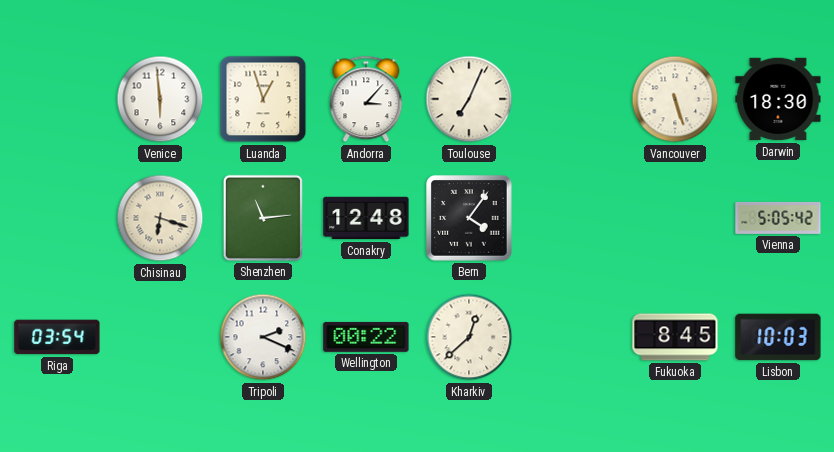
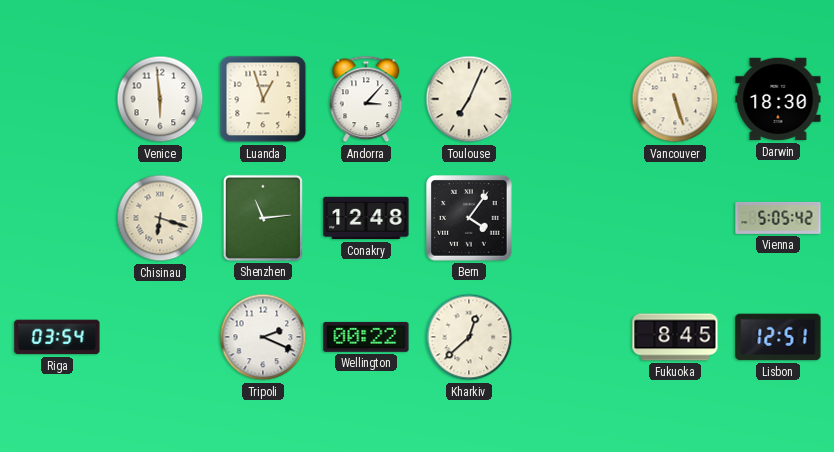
Lisbon: 10:03 -> 12:51
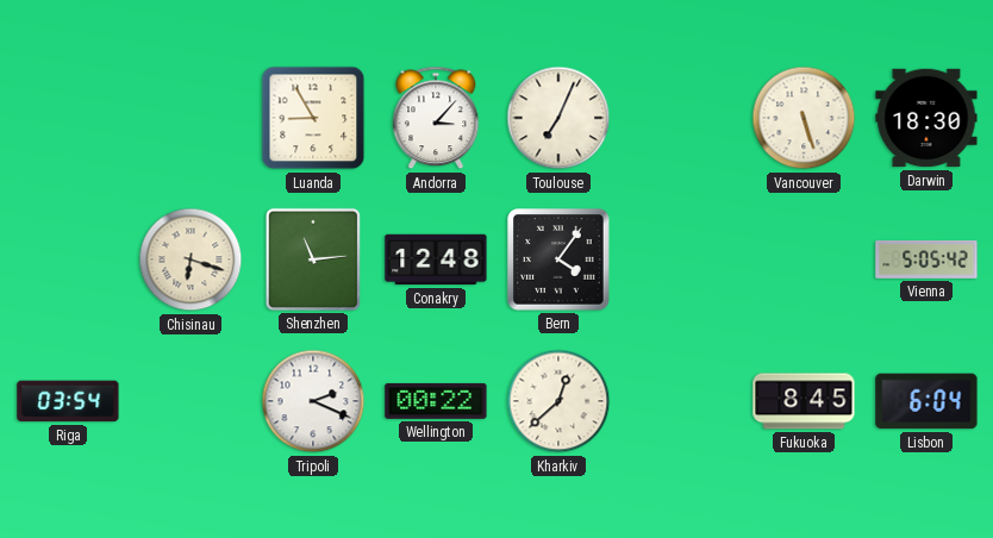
Venice: 5:59 -> none
Luanda: 12:57 -> 8:55
Lisbon: 12:51 -> 6:04
